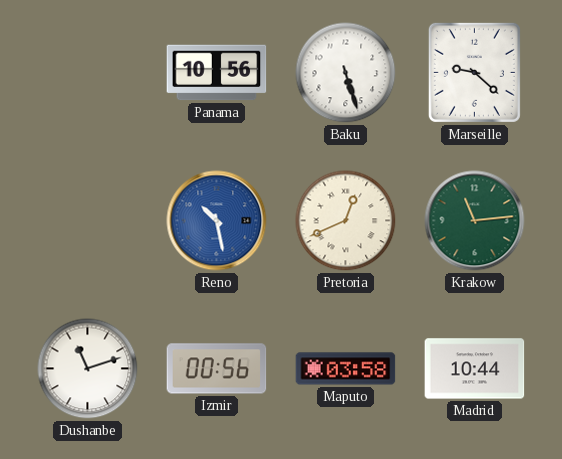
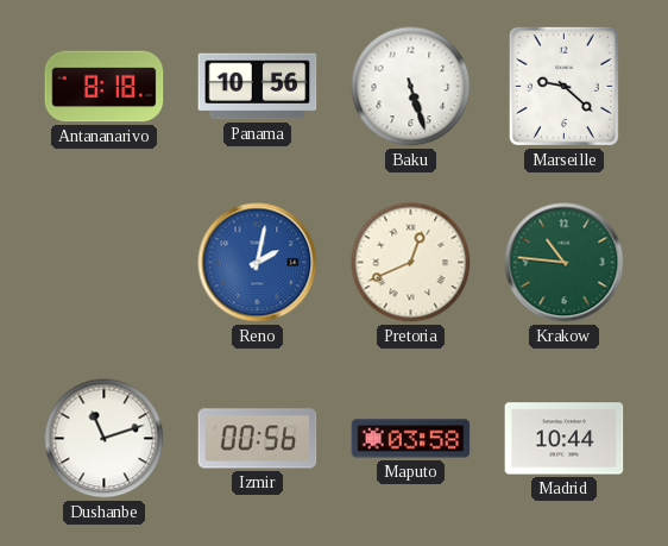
Antananarivo: none -> 8:18
Reno: 10:28 -> 2:02
Krakow: 11:14 -> 10:46
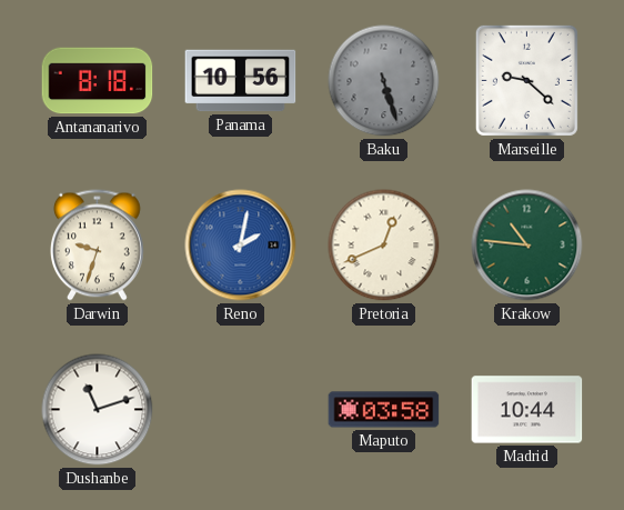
Baku dial: white -> grey
Darwin: none -> 9:33
Izmir: 00:56 -> none
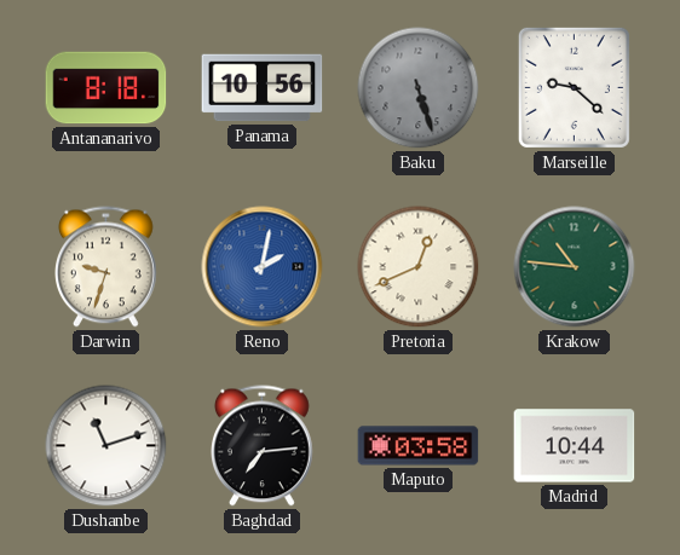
Baghdad: none -> 7:14
